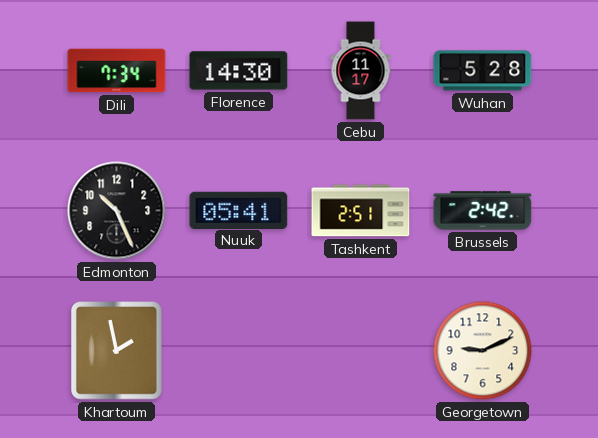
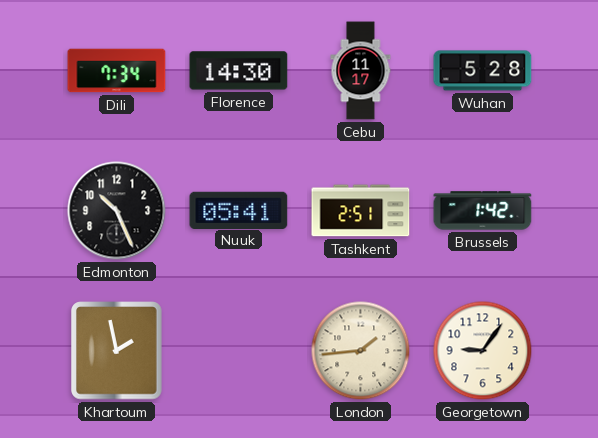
Brussels: 2:42 -> 1:42
London: none -> 1:44
Georgetown: 9:11 -> 9:06
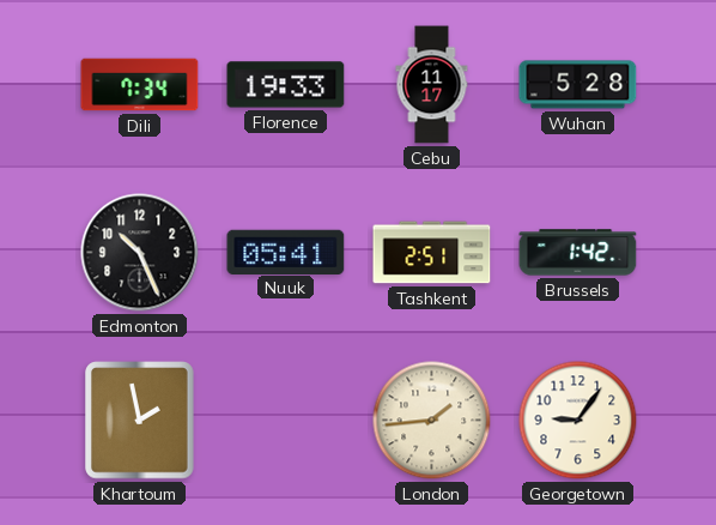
Florence: 14:30 -> 19:33
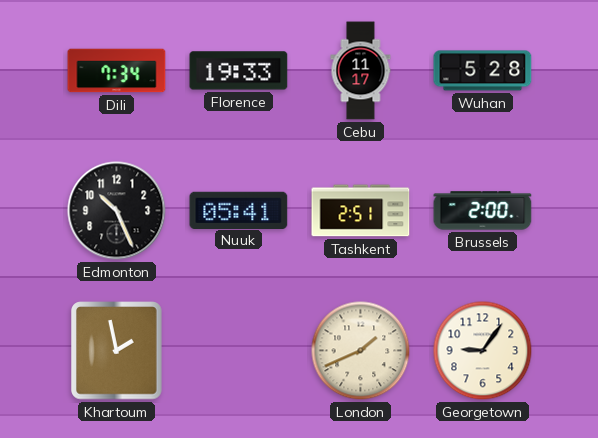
Brussels: 1:42 -> 2:00
London: 1:44 -> 1:41
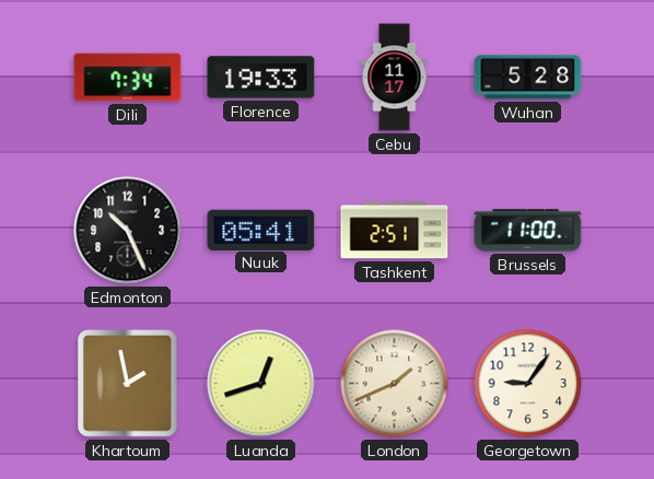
Brussels: 2:00 -> 11:00
Luanda: none -> 12:42
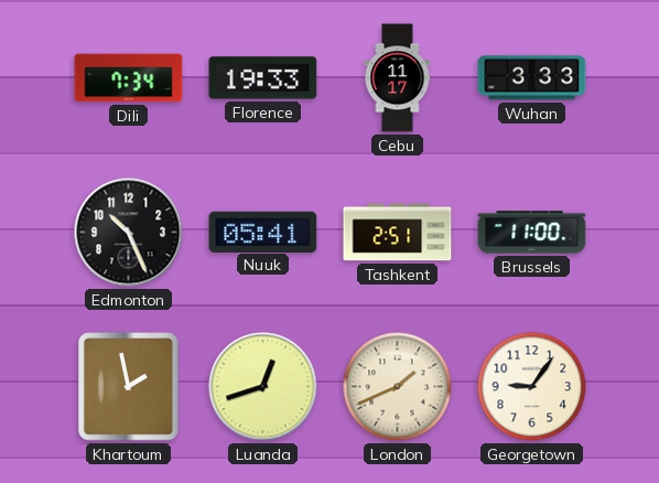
Wuhan: 5:28 -> 3:33
